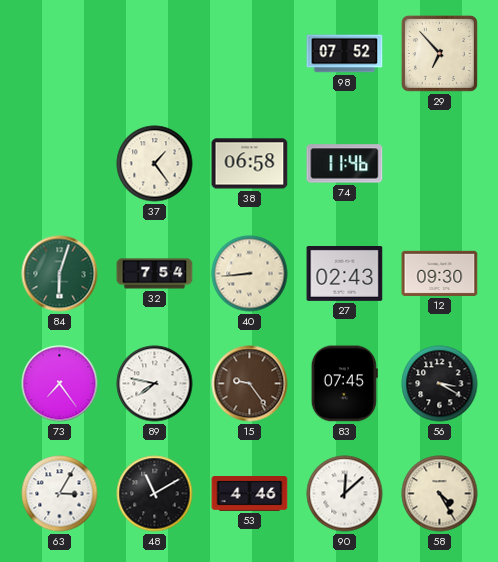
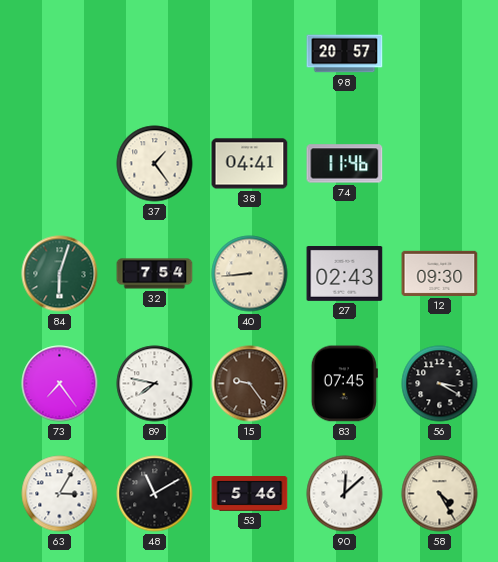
98: 07:52 -> 20:57
29: 6:53 -> none
38: 06:58 -> 04:41
53: 4:46 -> 5:46
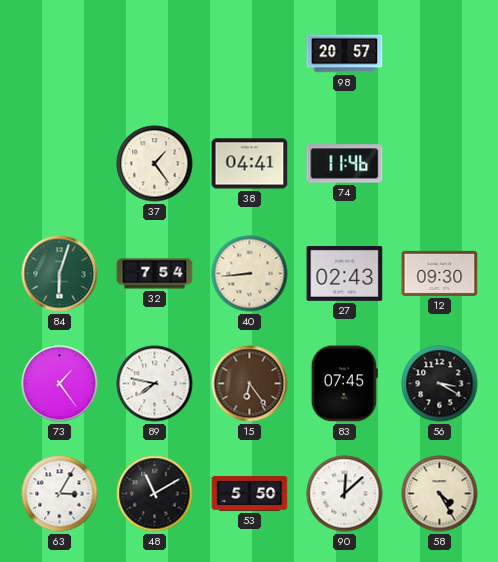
73: 7:24 -> 1:24
15: 9:24 -> 6:24
53: 5:46 -> 5:50
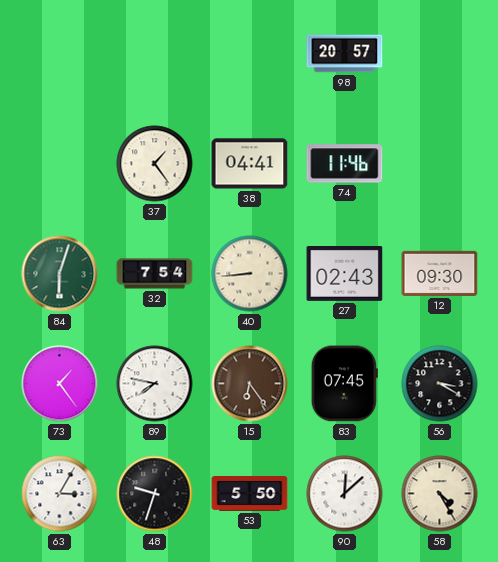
48: 11:10 -> 9:33
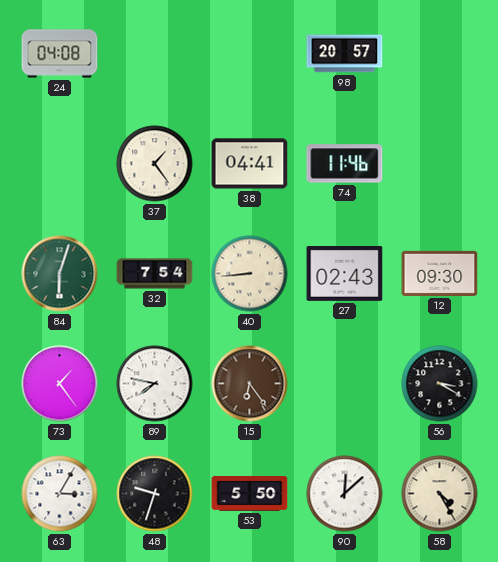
24: none -> 04:08
83: 07:45 -> none
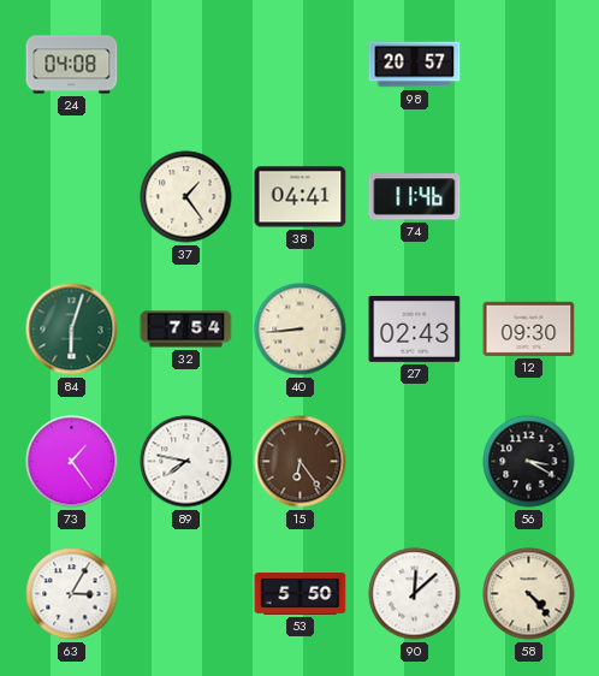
48: 9:33 -> none
58: 4:25 -> 4:23
